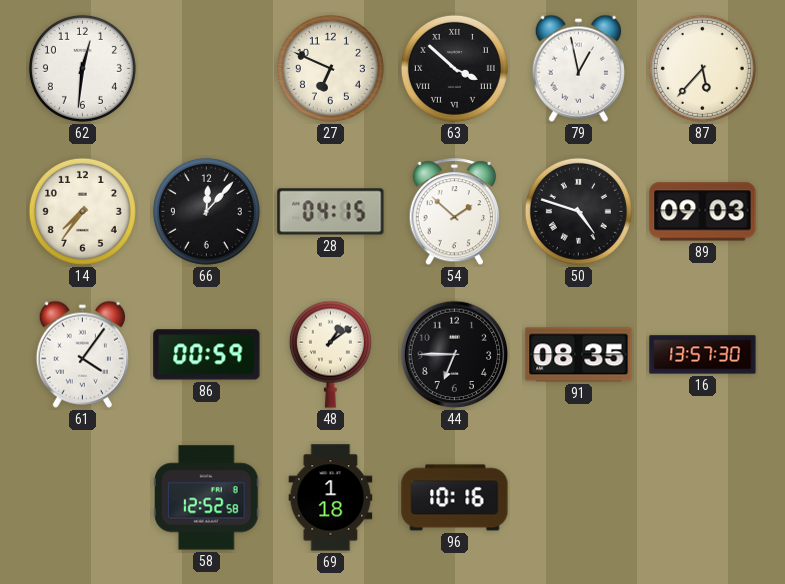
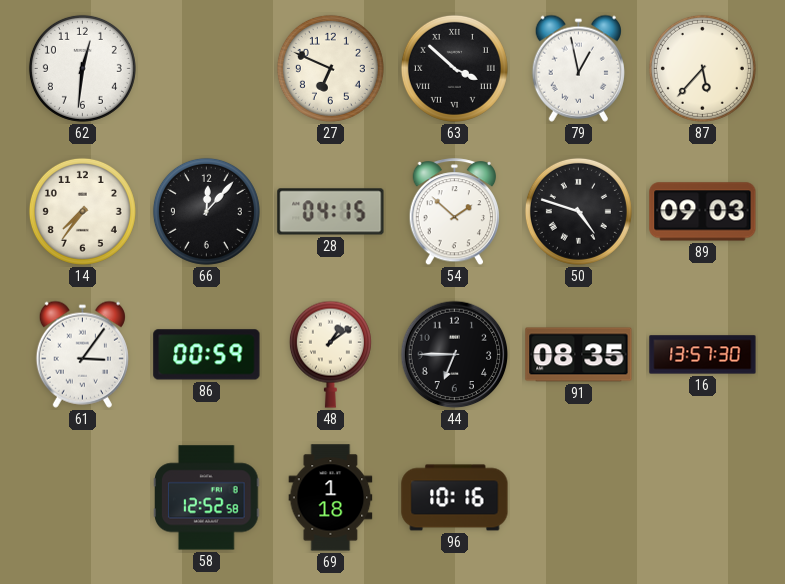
61: 4:06 -> 3:06
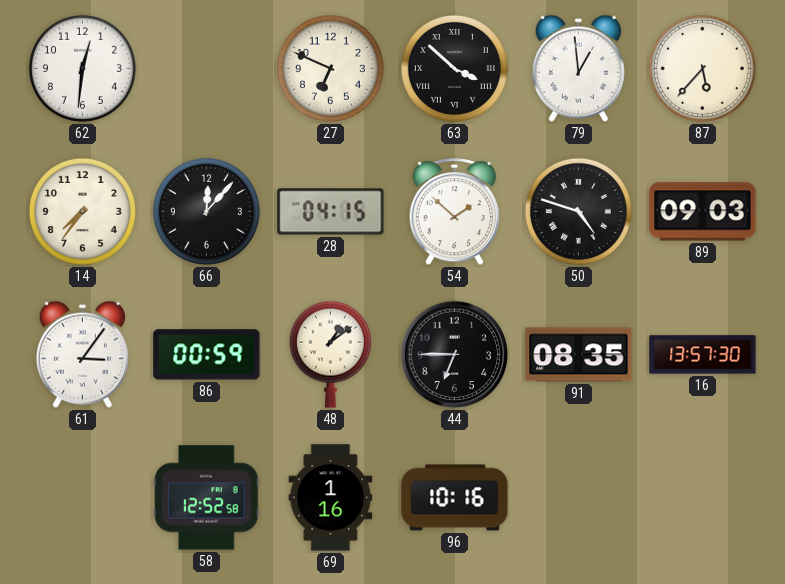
79: 12:58 -> 12:59
69: 1:18 -> 1:16
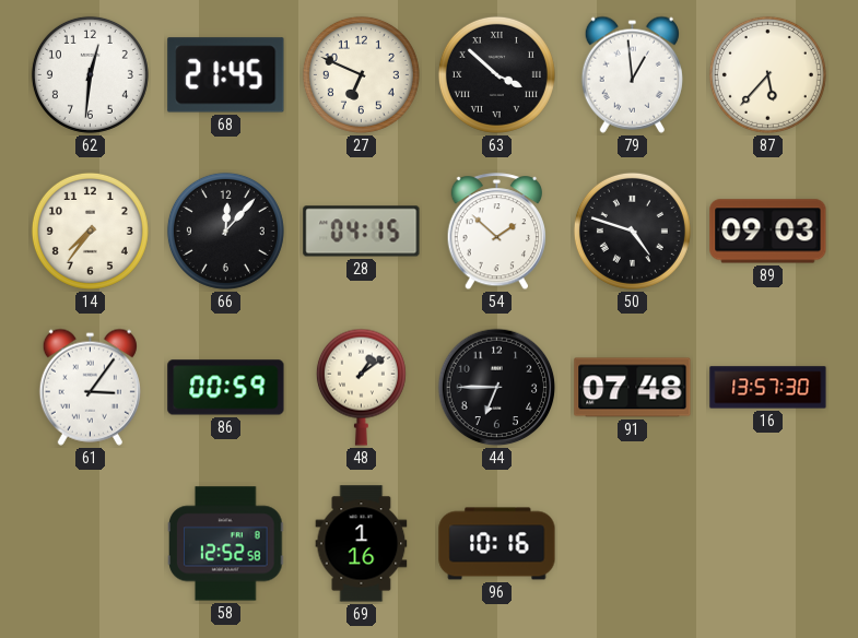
68: none -> 21:45
91: 08:35 -> 07:48
